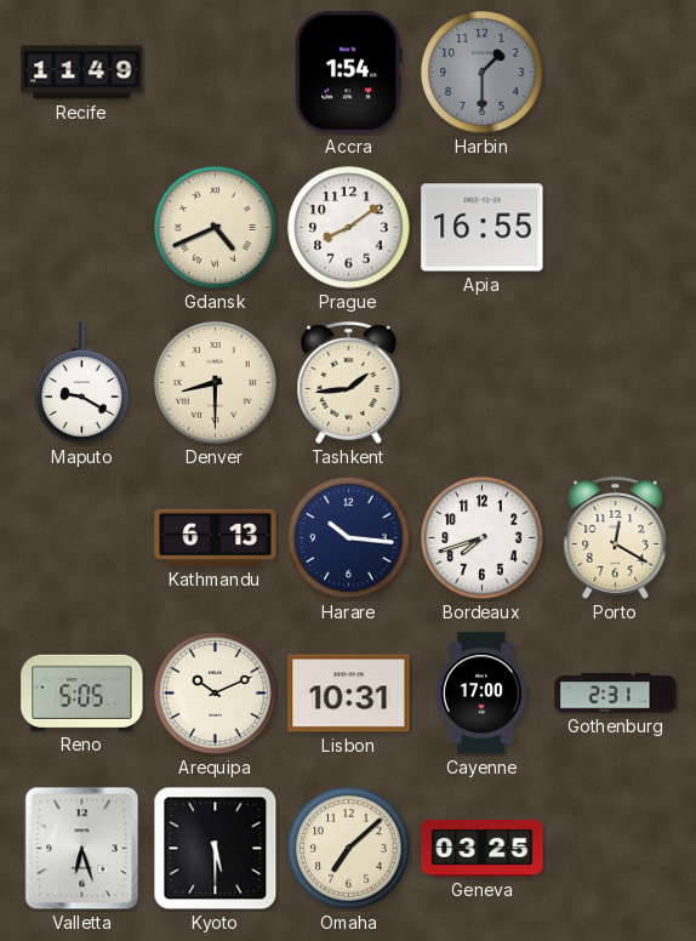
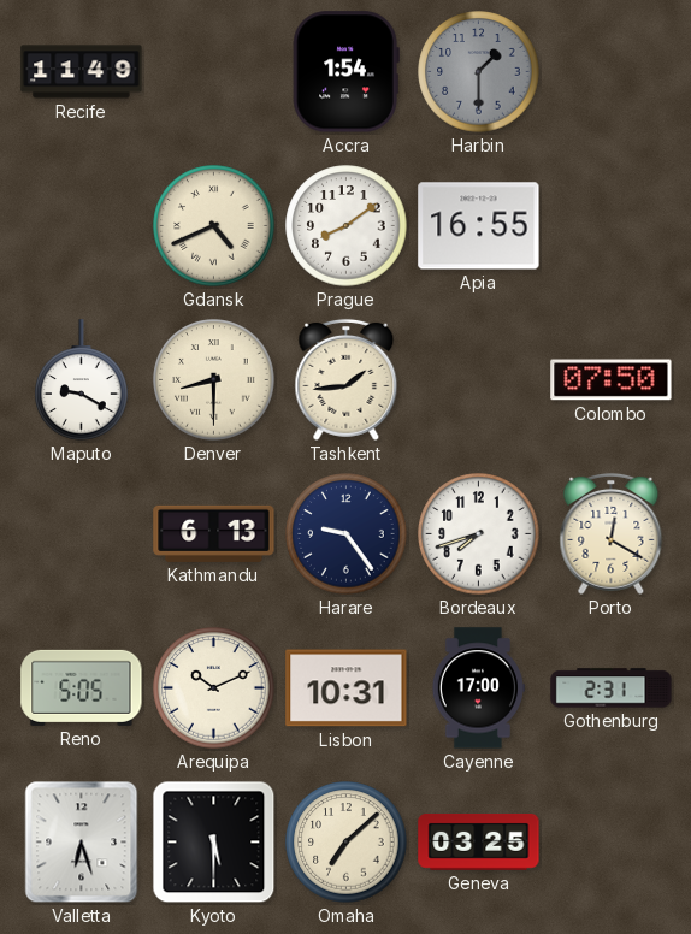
Colombo: none -> 07:50
Harare: 10:16 -> 9:24
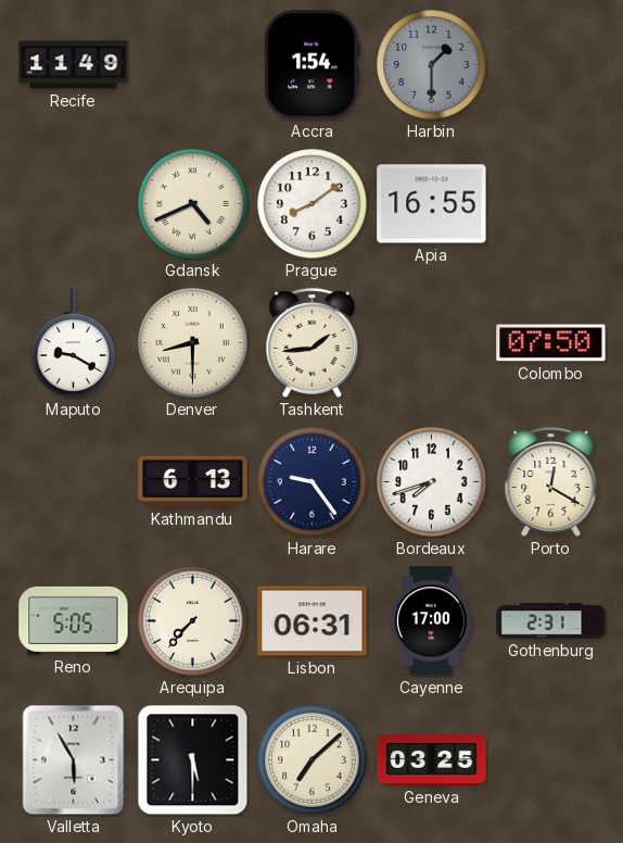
Arequipa: 10:11 -> 7:37
Lisbon: 10:31 -> 06:31
Valletta: 6:27 -> 5:55
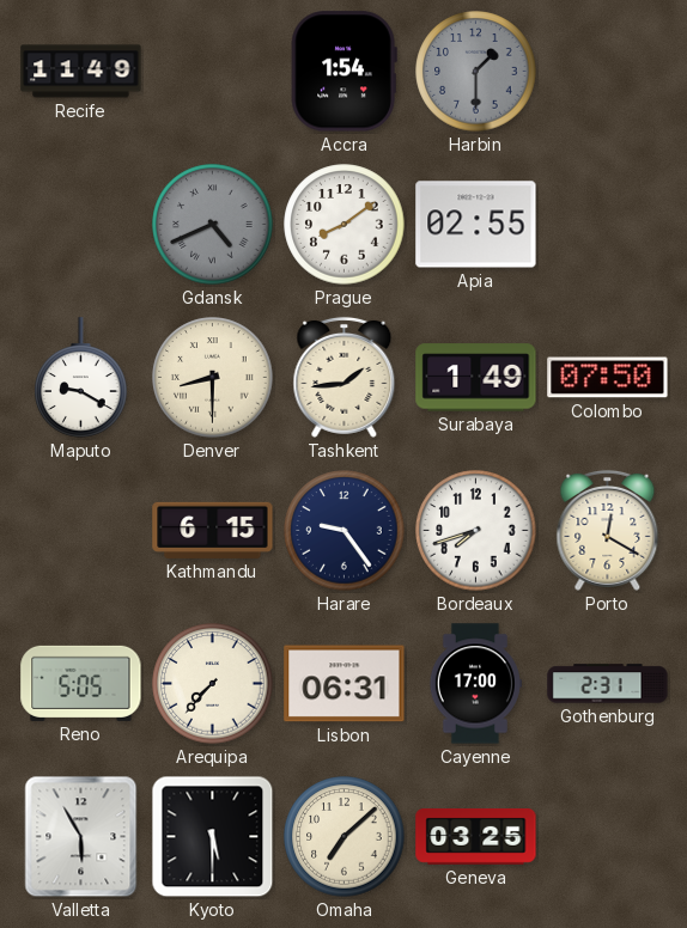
Gdansk dial: cream -> grey
Apia: 16:55 -> 02:55
Surabaya: none -> 1:49
Kathmandu: 6:13 -> 6:15
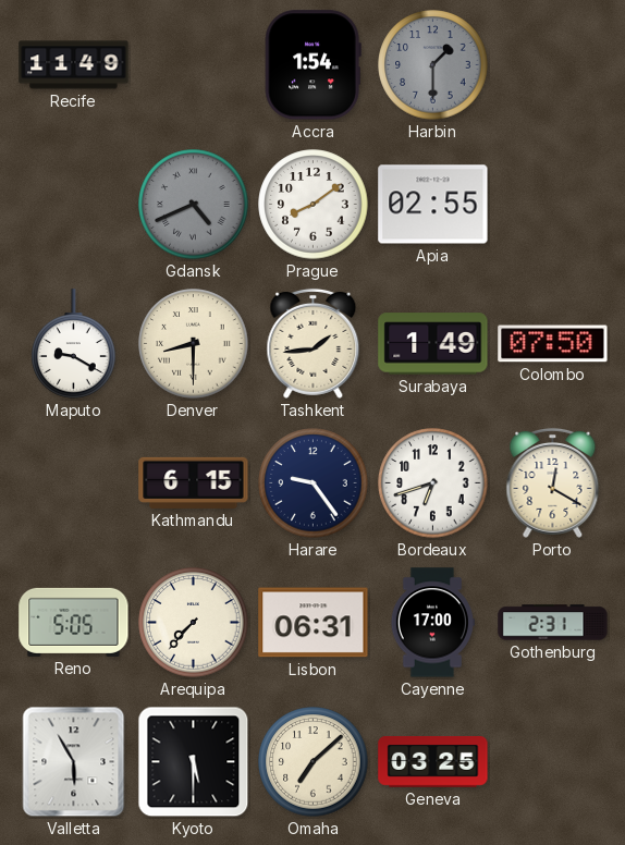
Bordeaux: 7:42 -> 6:42
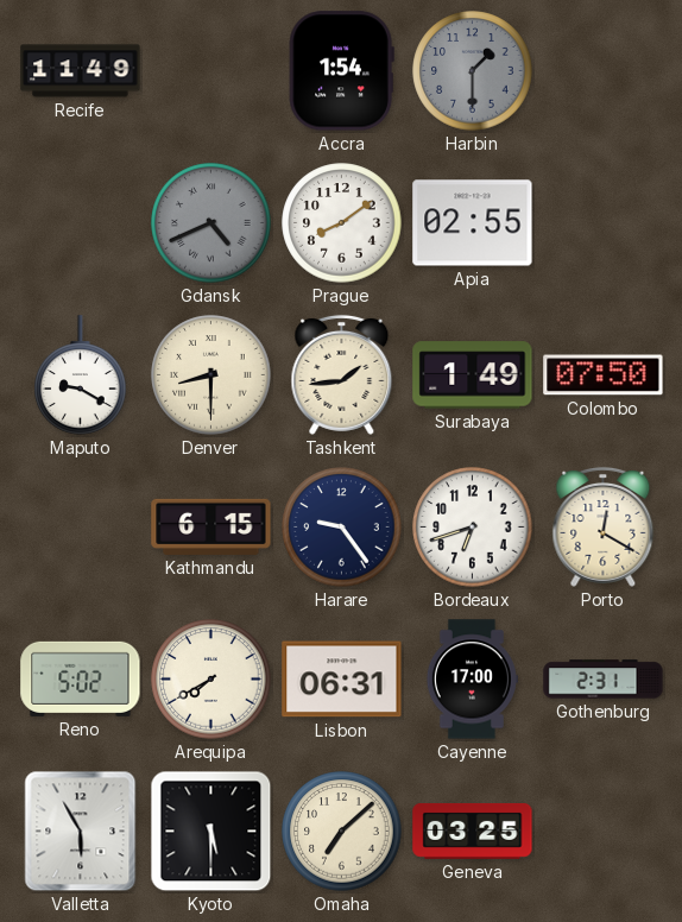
Reno: 5:05 -> 5:02
Arequipa: 7:37 -> 7:40
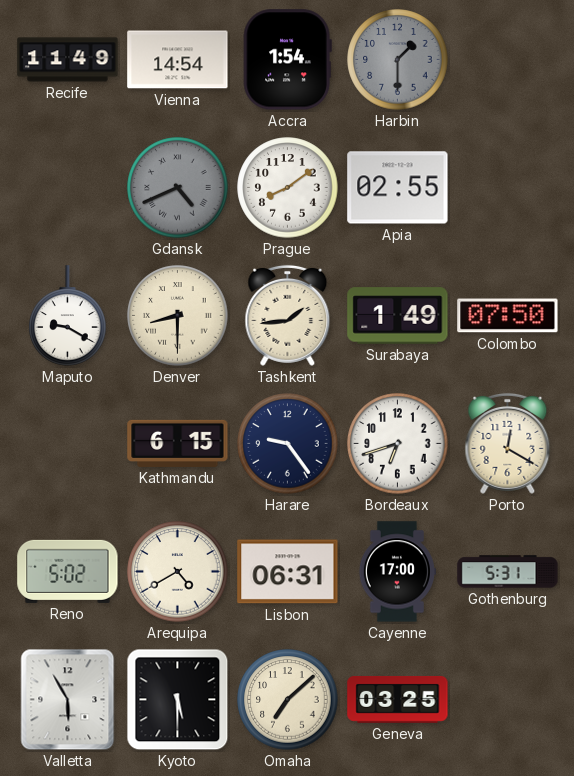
Vienna: none -> 14:54
Arequipa: 7:40 -> 4:40
Gothenburg: 2:31 -> 5:31
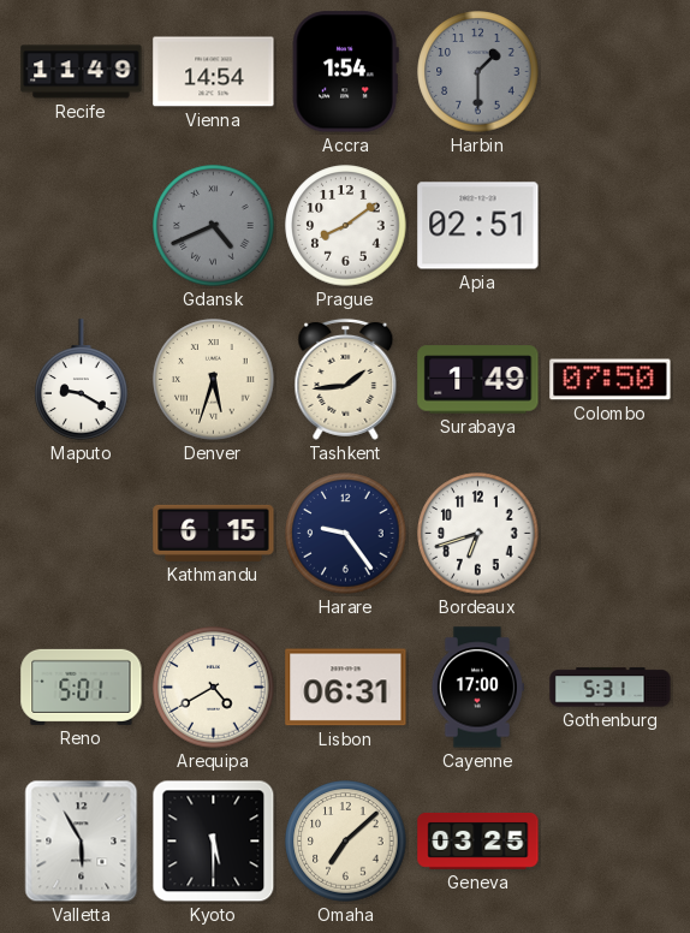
Apia: 02:55 -> 02:51
Denver: 8:30 -> 5:33
Porto: 12:20 -> none
Reno: 5:02 -> 5:01
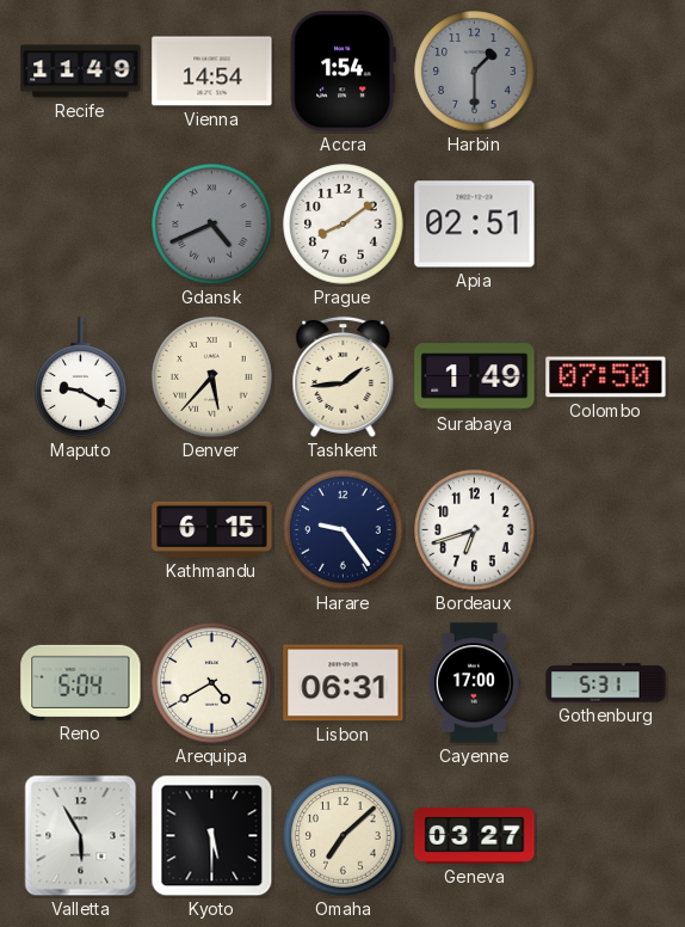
Denver: 5:33 -> 5:37
Reno: 5:01 -> 5:04
Geneva: 03:25 -> 03:27
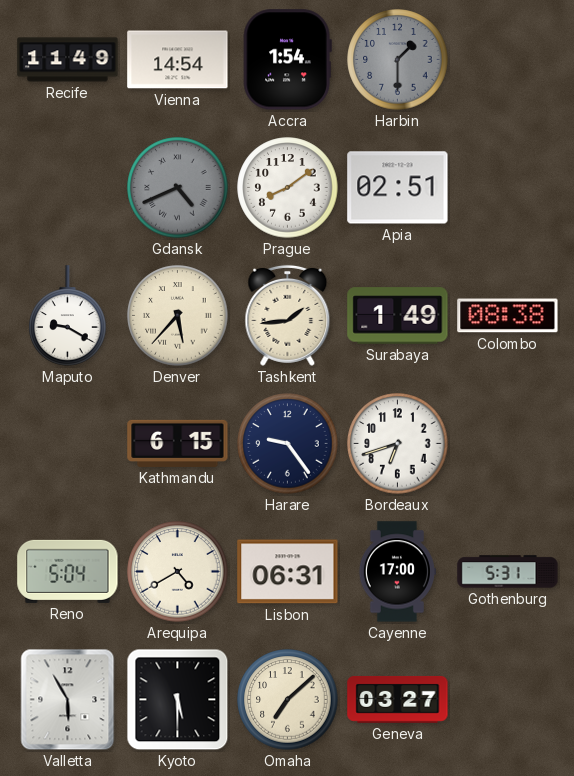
Colombo: 07:50 -> 08:38
